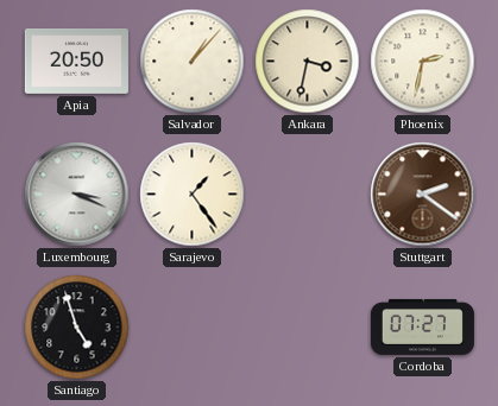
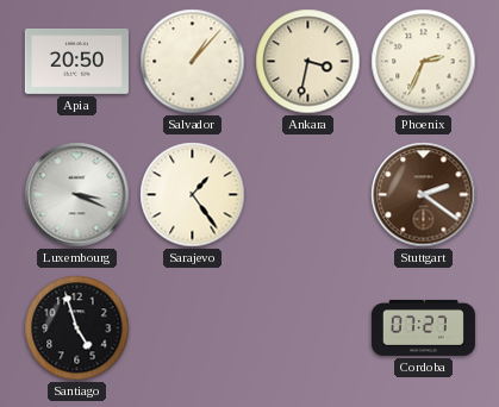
Phoenix: 2:32 -> 2:34
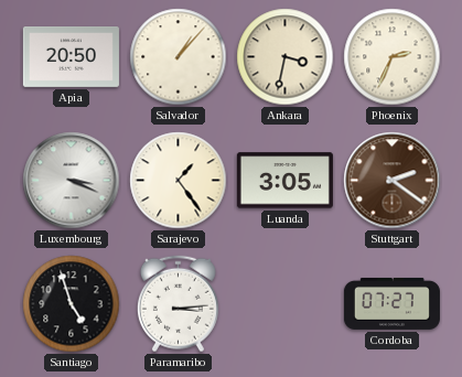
Luanda: none -> 3:05
Paramaribo: none -> 3:14
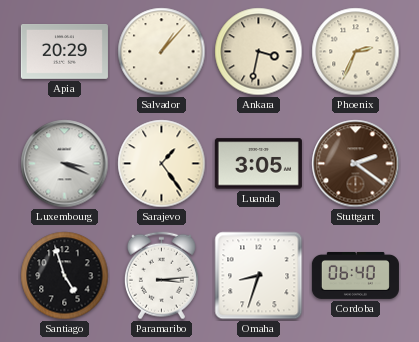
Apia: 20:50 -> 20:29
Omaha: none -> 8:33
Cordoba: 07:27 -> 06:40
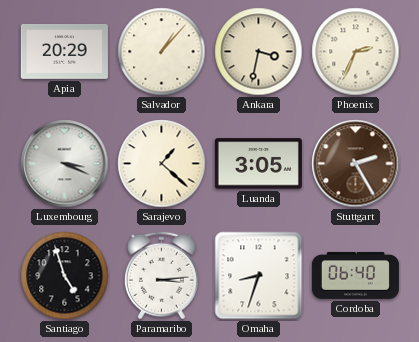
Sarajevo: 1:24 -> 1:22
Stuttgart: 2:21 -> 2:25
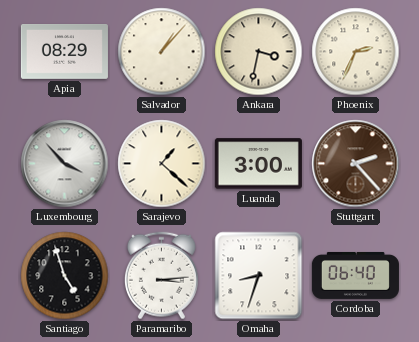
Apia: 20:29 -> 08:29
Luxembourg: 3:19 -> 3:53
Luanda: 3:05 -> 3:00
Stuttgart: 2:25 -> 2:23
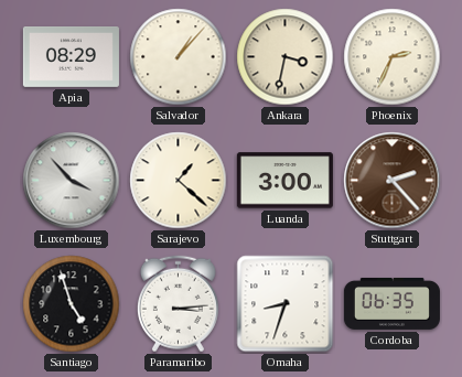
Cordoba: 06:40 -> 06:35
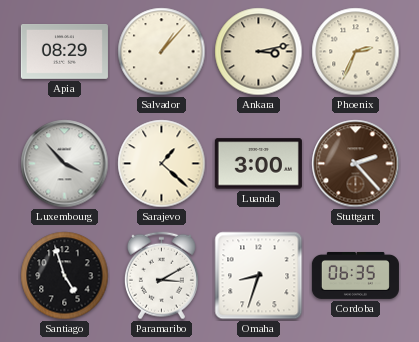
Ankara: 3:32 -> 3:13
Paramaribo: 3:14 -> 3:10
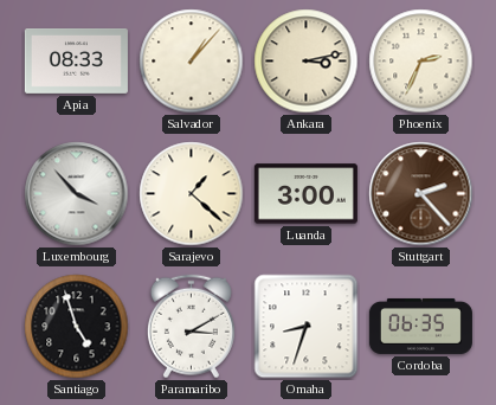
Apia: 08:29 -> 08:33
